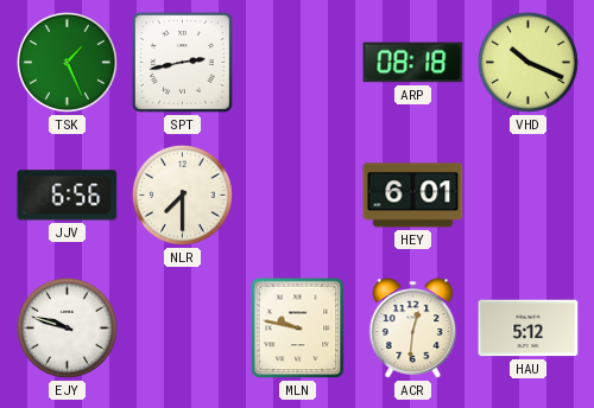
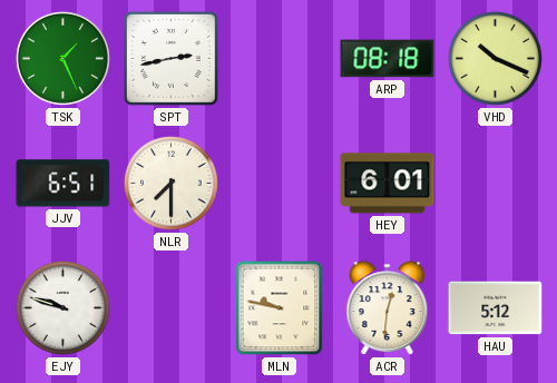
JJV: 6:56 -> 6:51
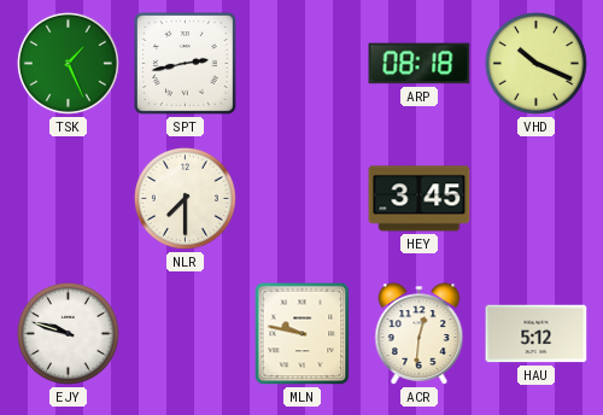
JJV: 6:51 -> none
HEY: 6:01 -> 3:45
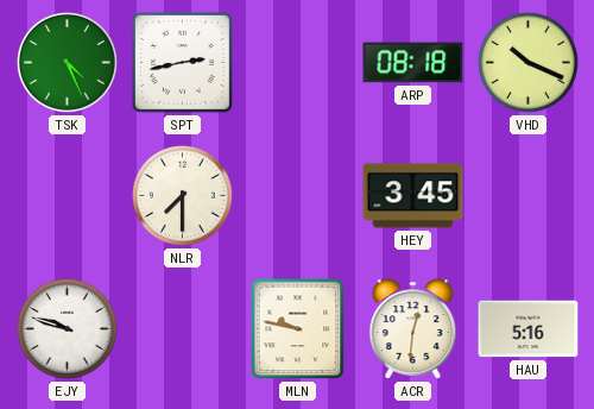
TSK: 1:26 -> 4:26
HAU: 5:12 -> 5:16
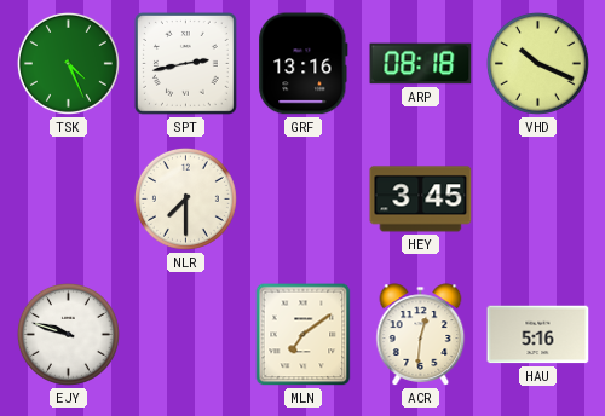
GRF: none -> 13:16
MLN: 9:47 -> 7:09
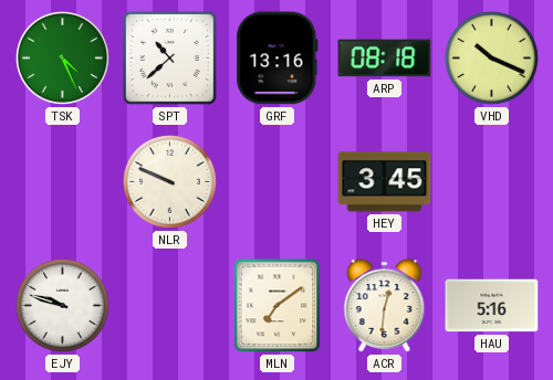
SPT: 2:43 -> 10:38
NLR: 7:30 -> 9:49
